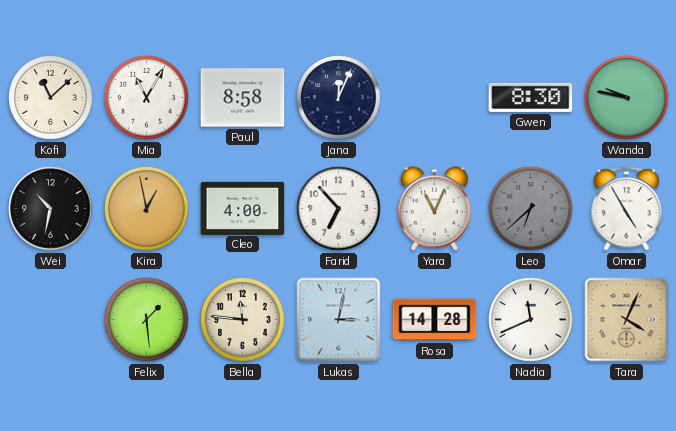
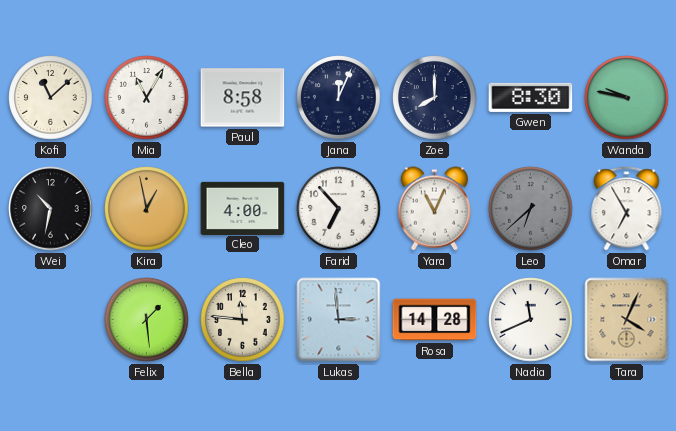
Zoe: none -> 8:00
Omar: 4:55 -> 6:55
Lukas: 3:02 -> 2:59
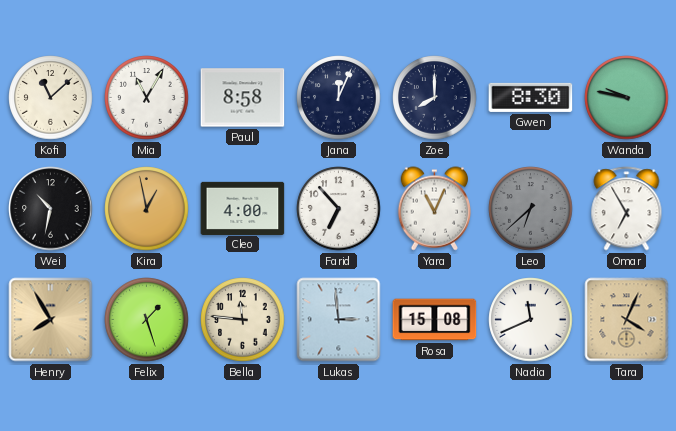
Henry: none -> 7:55
Felix: 1:29 -> 1:27
Rosa: 14:28 -> 15:08
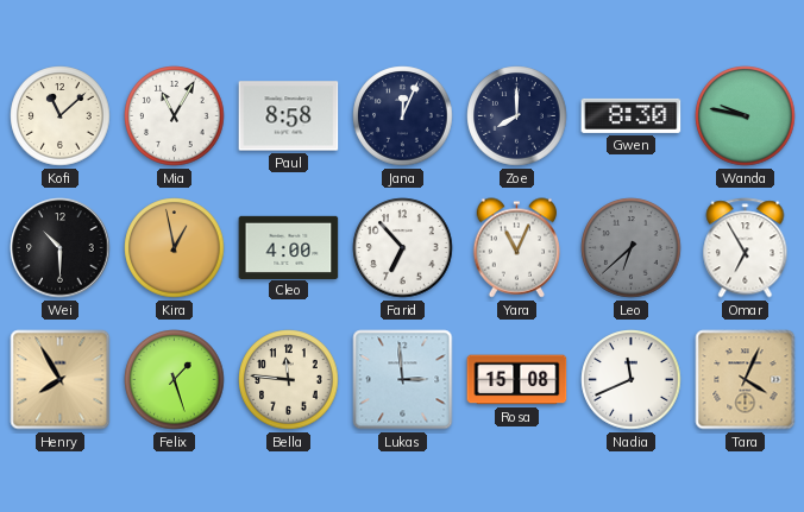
Wei: 10:32 -> 10:30
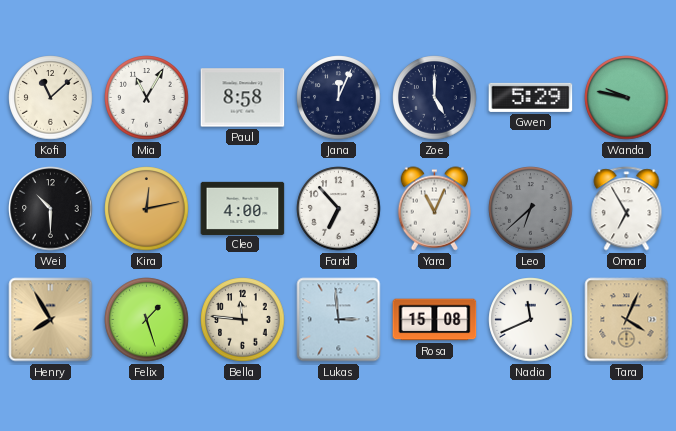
Zoe: 8:00 -> 5:00
Gwen: 8:30 -> 5:29
Kira: 12:58 -> 12:13
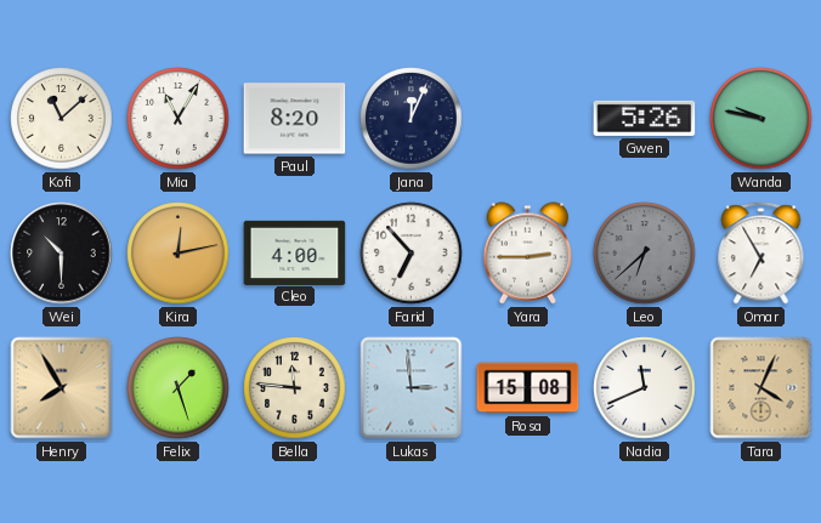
Paul: 8:58 -> 8:20
Zoe: 5:00 -> none
Gwen: 5:29 -> 5:26
Yara: 11:04 -> 2:45
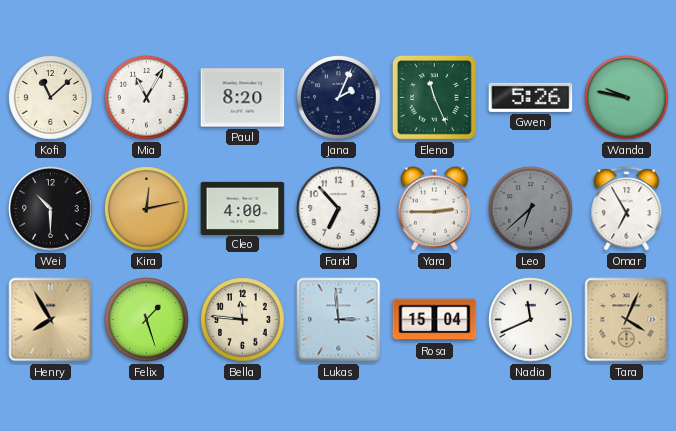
Jana: 12:04 -> 2:04
Elena: none -> 11:26
Rosa: 15:08 -> 15:04
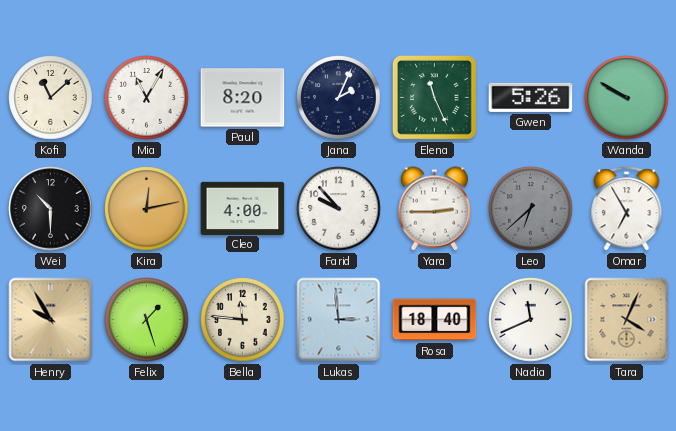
Wanda: 9:47 -> 9:50
Farid: 6:53 -> 9:53
Henry: 7:55 -> 9:55
Rosa: 15:04 -> 18:40
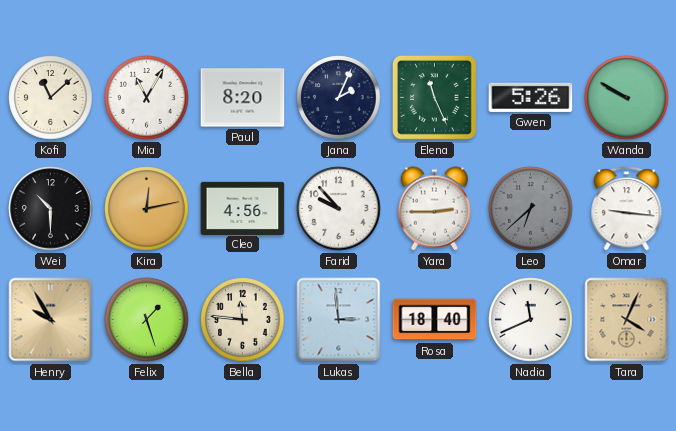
Cleo: 4:00 -> 4:56
Omar: 6:55 -> 9:16
